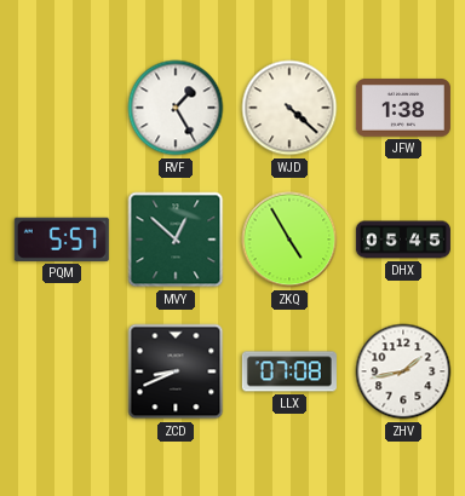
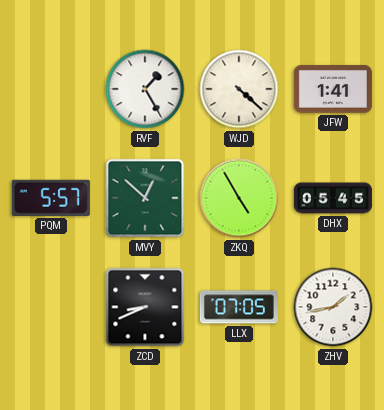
JFW: 1:38 -> 1:41
LLX: 07:08 -> 07:05
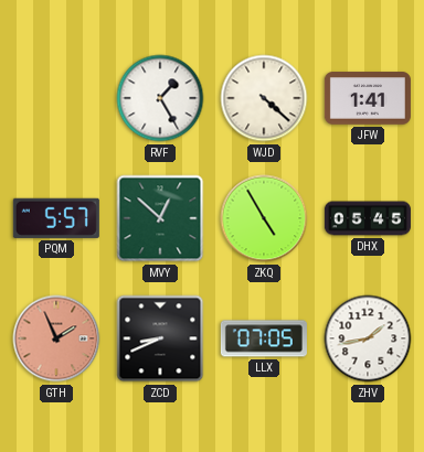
GTH: none -> 1:56
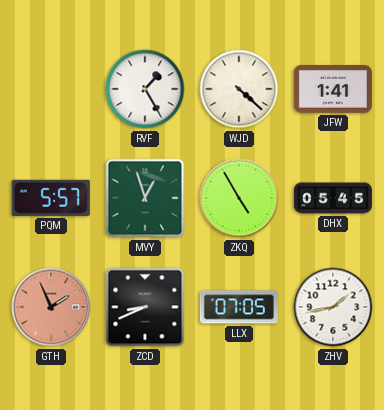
MVY: 12:52 -> 12:57
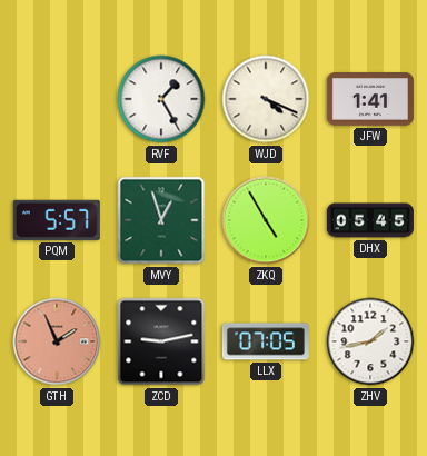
WJD: 4:22 -> 4:19
ZCD: 8:41 -> 9:13
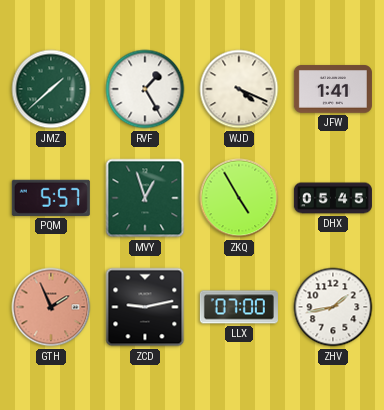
JMZ: none -> 1:38
LLX: 07:05 -> 07:00
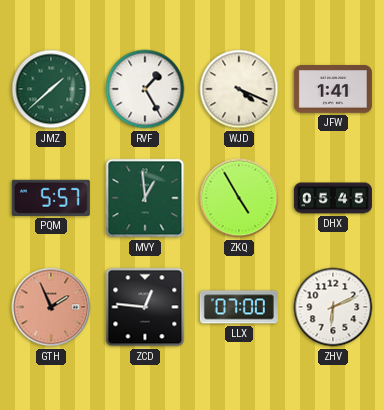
MVY: 12:57 -> 12:59
ZCD: 9:13 -> 12:46
ZHV: 1:43 -> 6:11
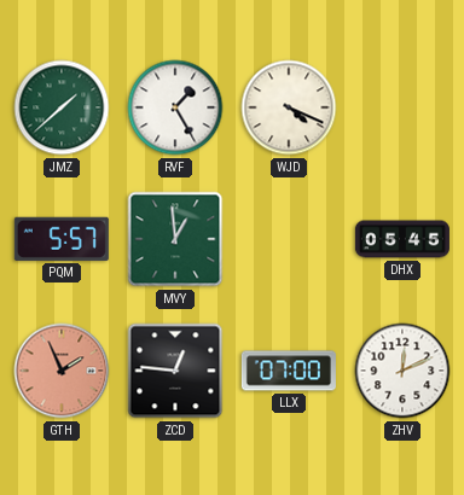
JFW: 1:41 -> none
ZKQ: 4:55 -> none
ZHV: 6:11 -> 12:11
